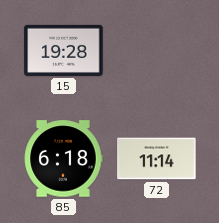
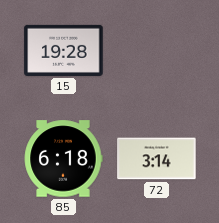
72: 11:14 -> 3:14
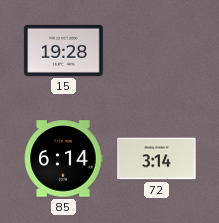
85: 6:18 -> 6:14
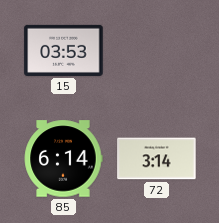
15: 19:28 -> 03:53
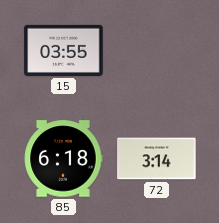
15: 03:53 -> 03:55
85: 6:14 -> 6:18
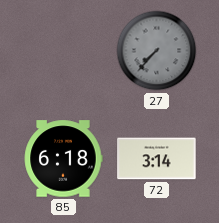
15: 03:55 -> none
27: none -> 7:37
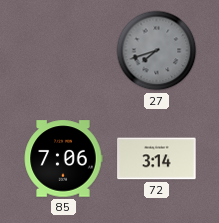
27: 7:37 -> 7:42
85: 6:18 -> 7:06
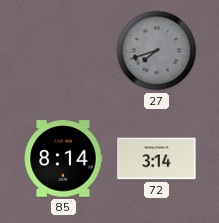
85: 7:06 -> 8:14
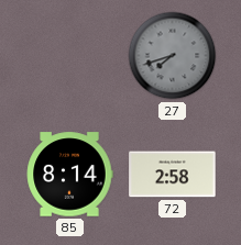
72: 3:14 -> 2:58
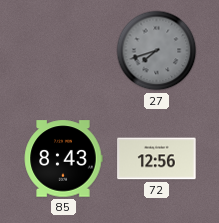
85: 8:14 -> 8:43
72: 2:58 -> 12:56
